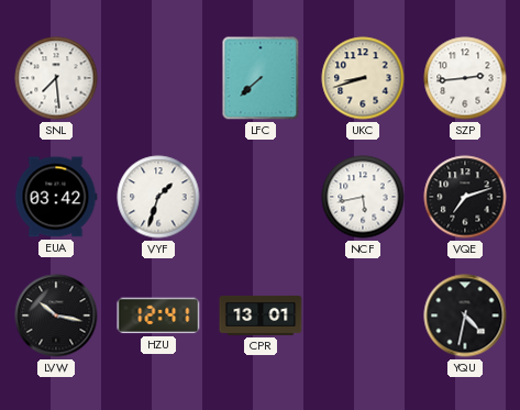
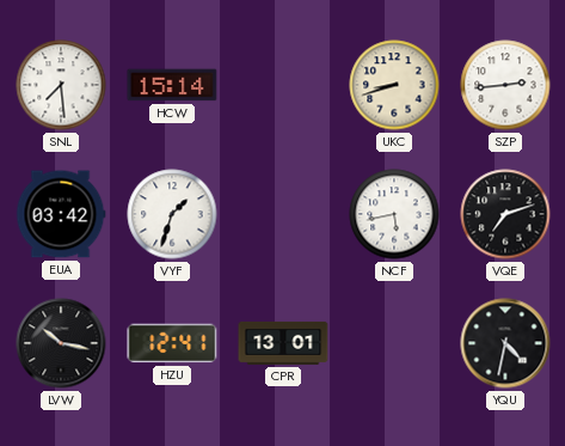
HCW: none -> 15:14
LFC: 7:38 -> none
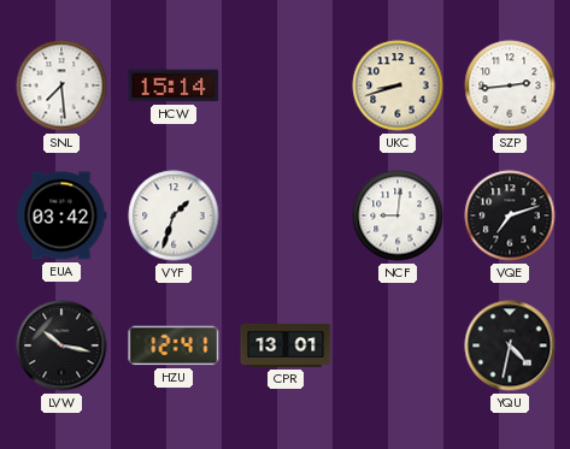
NCF: 5:43 -> 9:01
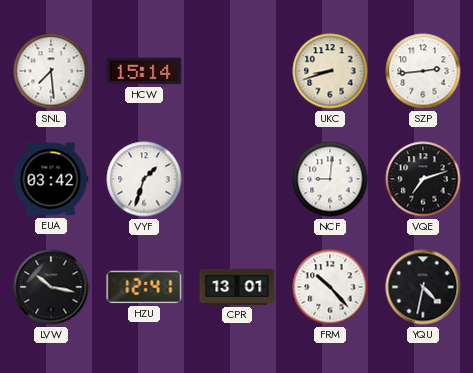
FRM: none -> 10:23
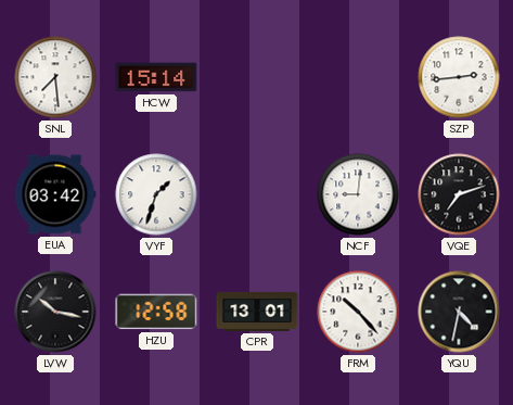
UKC: 8:42 -> none
HZU: 12:41 -> 12:58
